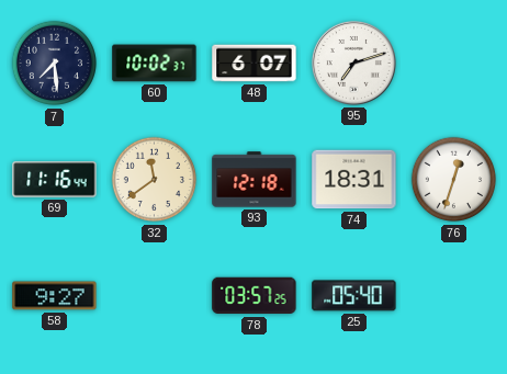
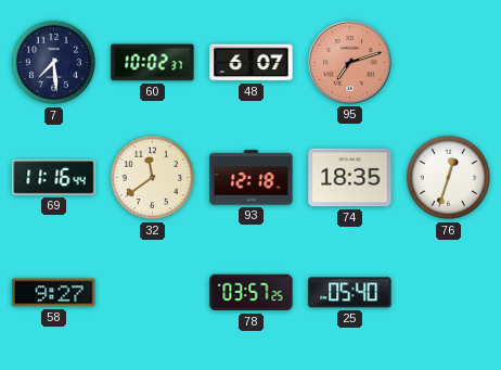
95 dial: white -> salmon
74: 18:31 -> 18:35
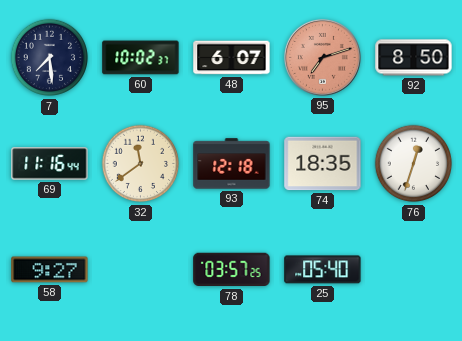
92: none -> 8:50
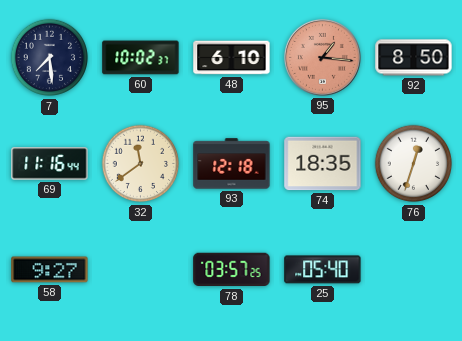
48: 6:07 -> 6:10
95: 7:12 -> 1:16
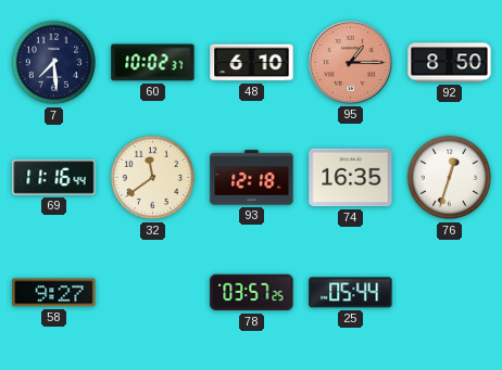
95: 1:16 -> 1:15
74: 18:35 -> 16:35
25: 05:40 -> 05:44
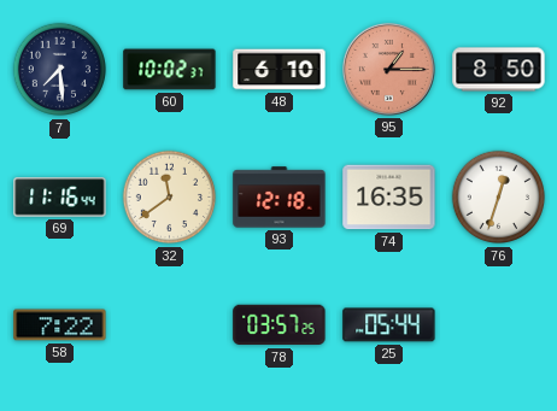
58: 9:27 -> 7:22
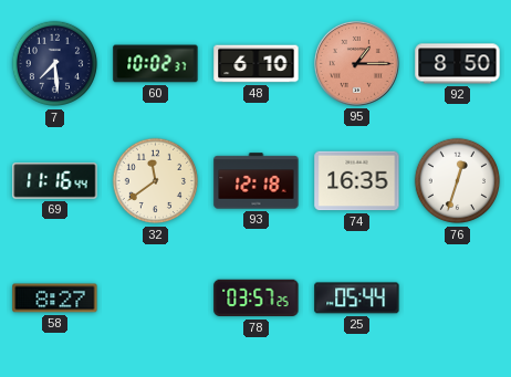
58: 7:22 -> 8:27
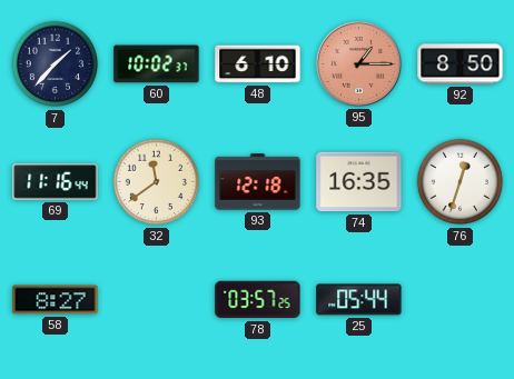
7: 7:29 -> 1:37
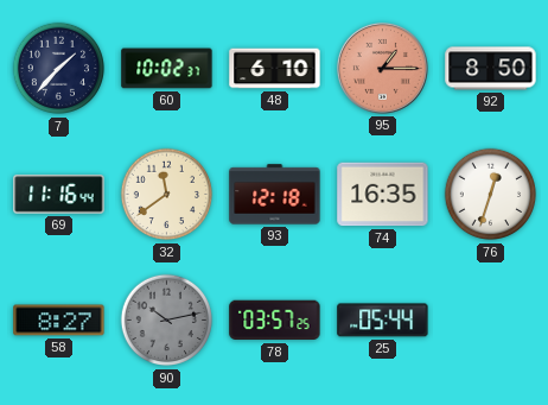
90: none -> 10:13
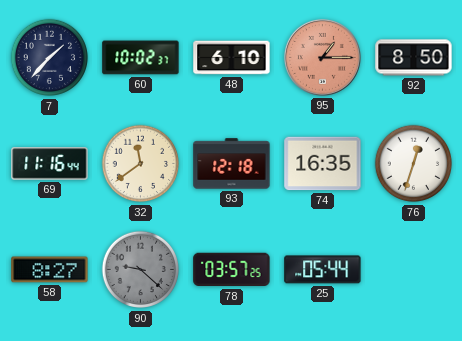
90: 10:13 -> 9:22
